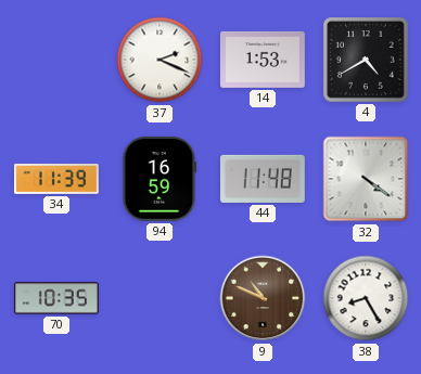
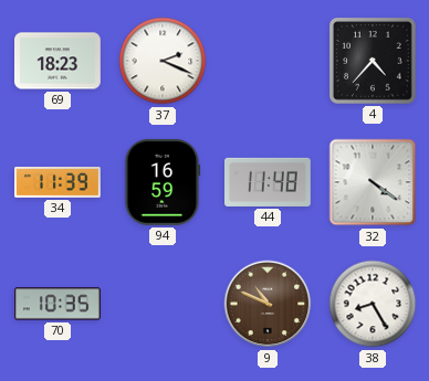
69: none -> 18:23
14: 1:53 -> none
4: 4:40 -> 4:37
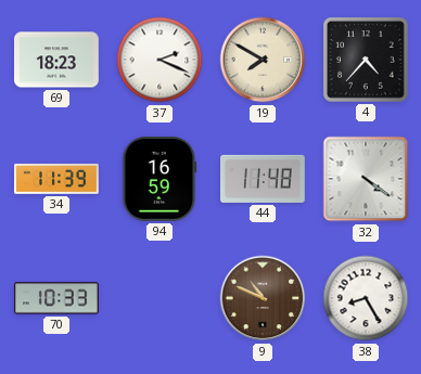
19: none -> 7:50
70: 10:35 -> 10:33
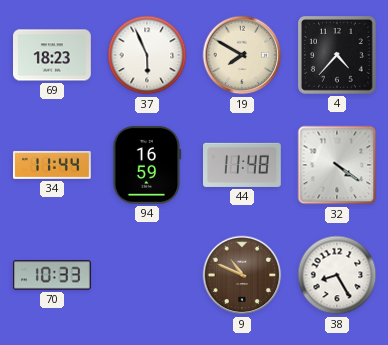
37: 2:19 -> 5:56
34: 11:39 -> 11:44
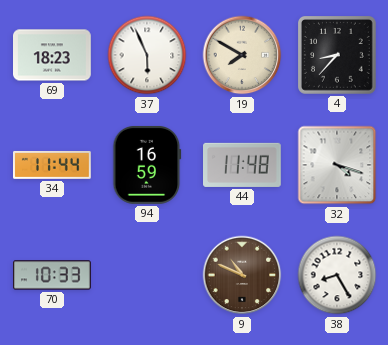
4: 4:37 -> 8:37
32: 4:21 -> 4:18
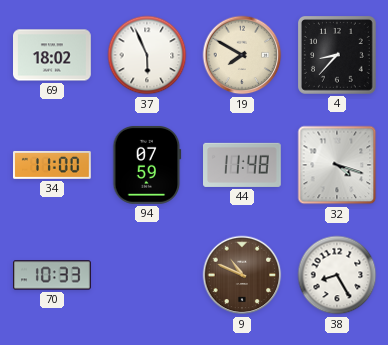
69: 18:23 -> 18:02
34: 11:44 -> 11:00
94: 16:59 -> 07:59
